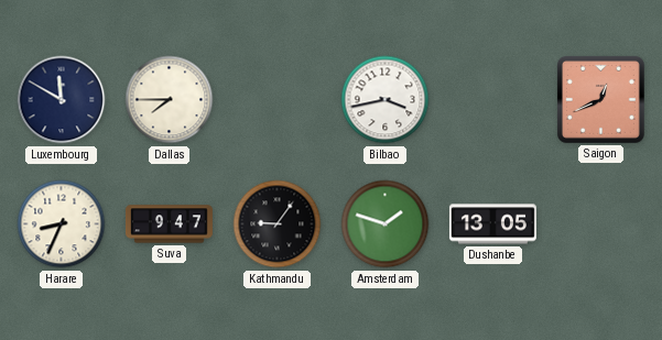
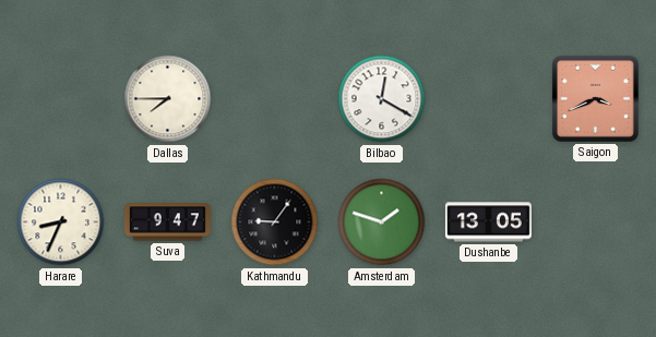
Luxembourg: 11:50 -> none
Bilbao: 3:43 -> 12:20
Saigon: 12:41 -> 3:41
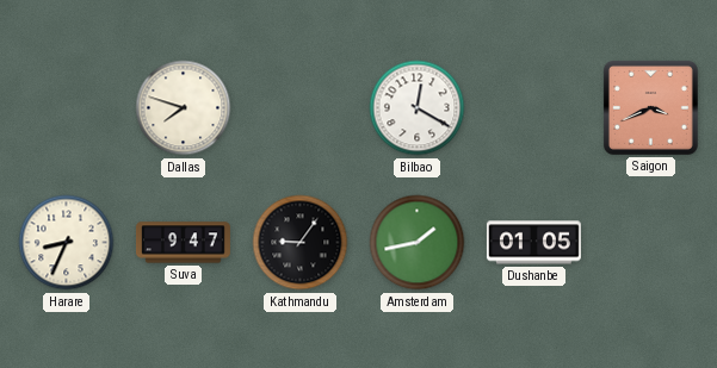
Dallas: 7:45 -> 7:48
Amsterdam: 1:48 -> 1:43
Dushanbe: 13:05 -> 01:05
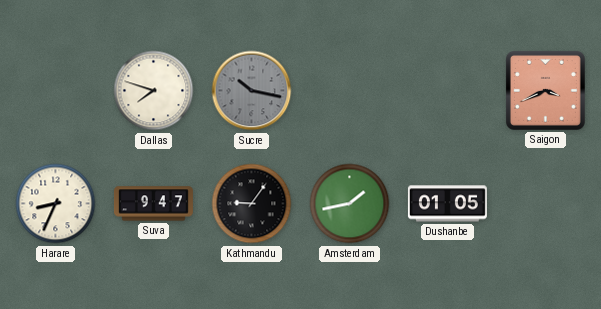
Sucre: none -> 10:17
Bilbao: 12:20 -> none
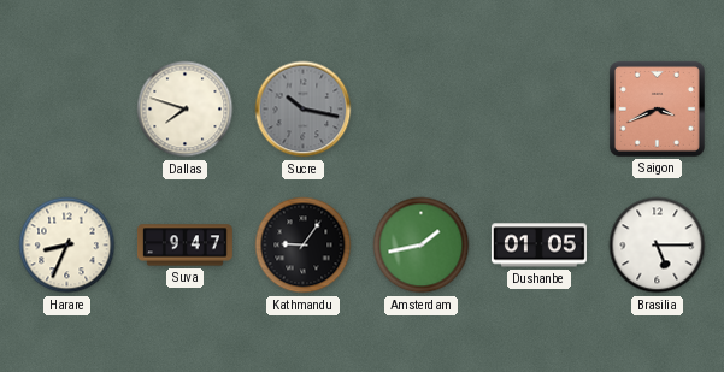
Brasilia: none -> 5:15
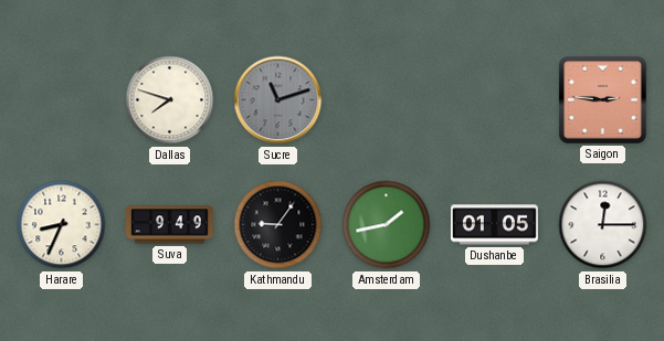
Sucre: 10:17 -> 11:12
Saigon: 3:41 -> 2:46
Suva: 9:47 -> 9:49
Brasilia: 5:15 -> 12:15
